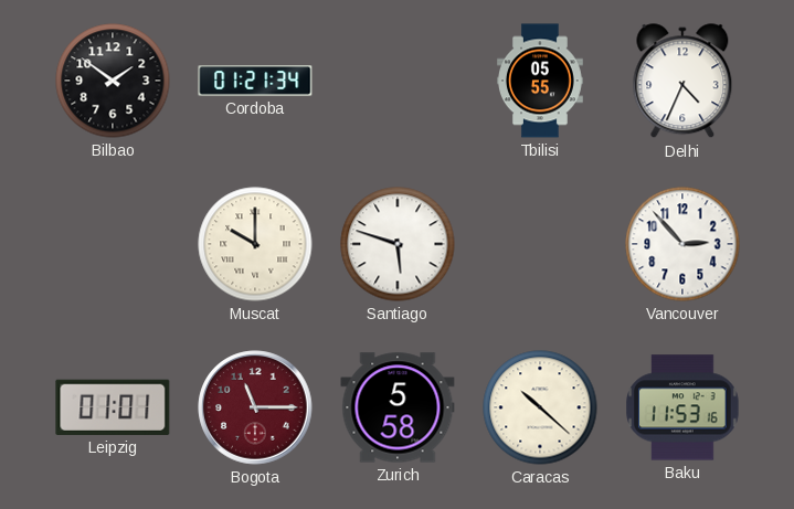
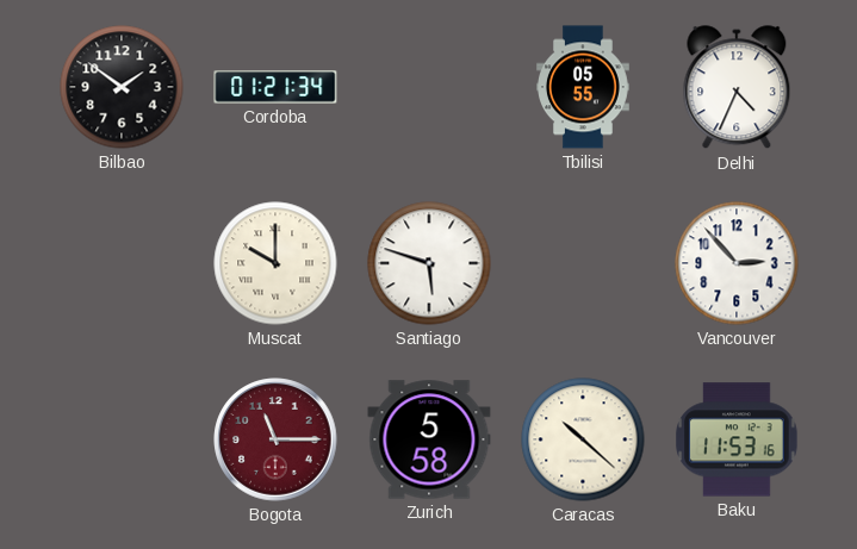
Leipzig: 01:01 -> none
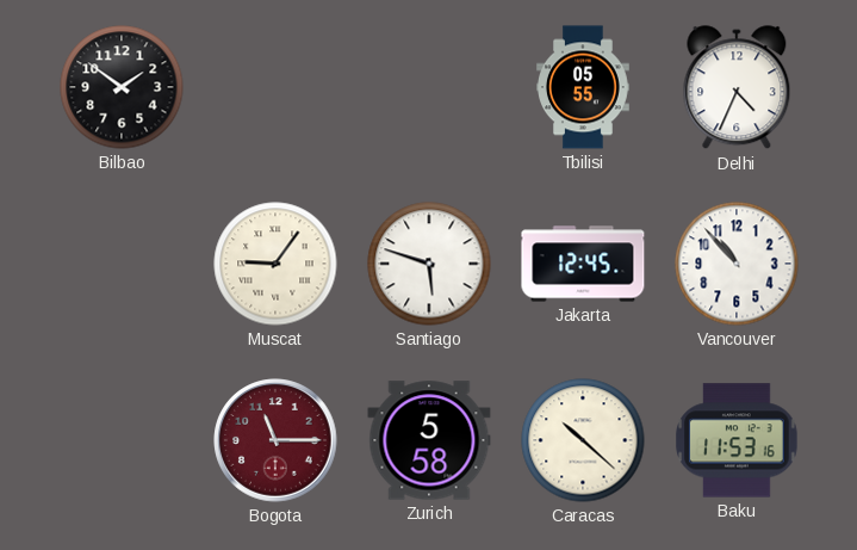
Cordoba: 01:21 -> none
Muscat: 10:00 -> 9:06
Jakarta: none -> 12:45
Vancouver: 2:53 -> 10:53
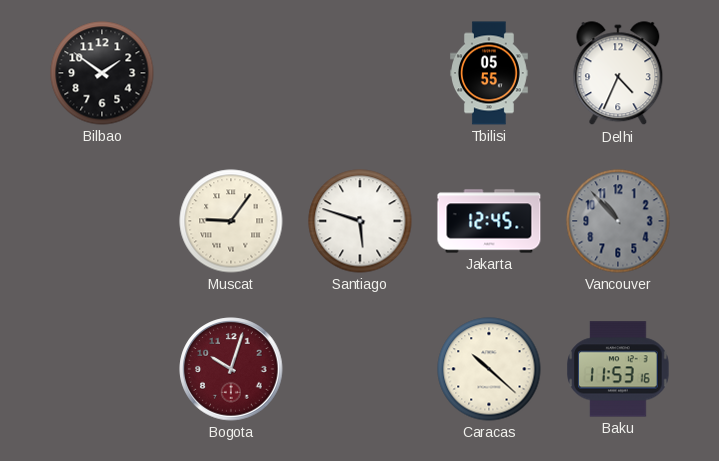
Vancouver dial: white -> grey
Bogota: 11:15 -> 10:03
Zurich: 5:58 -> none
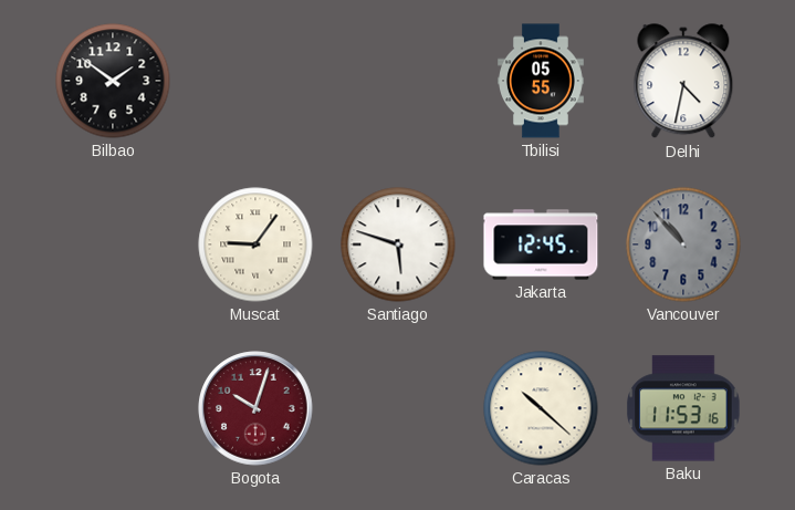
Delhi: 4:34 -> 4:32
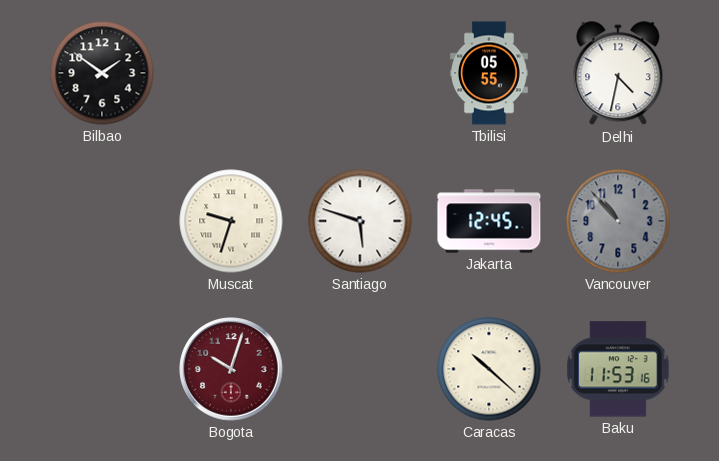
Muscat: 9:06 -> 9:33
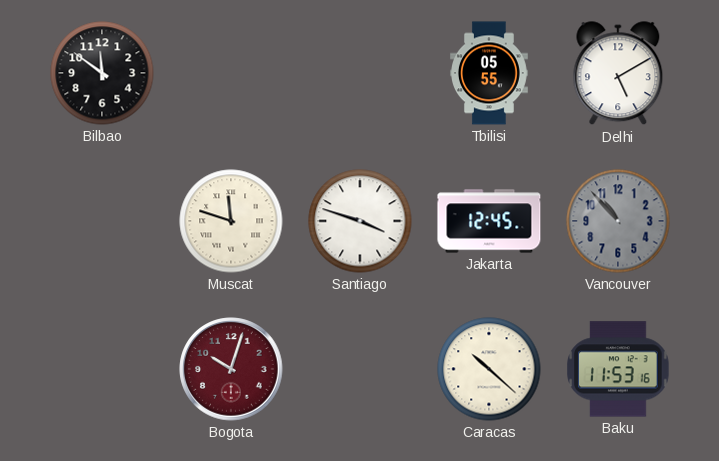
Bilbao: 1:51 -> 11:51
Delhi: 4:32 -> 5:10
Muscat: 9:33 -> 11:48
Santiago: 5:48 -> 3:48
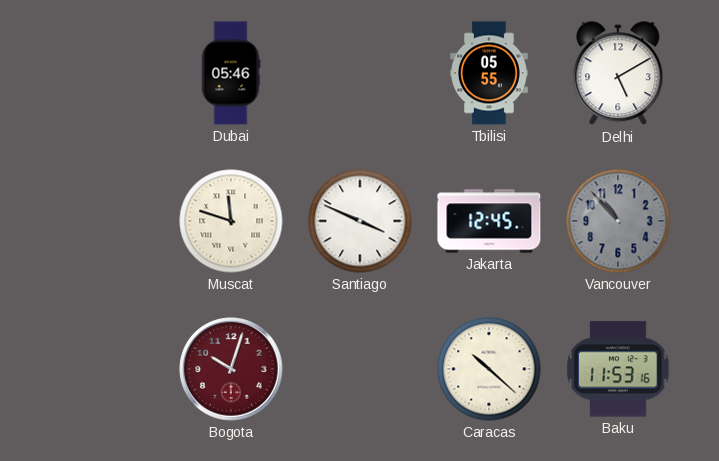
Bilbao: 11:51 -> none
Dubai: none -> 05:46
Santiago: 3:48 -> 3:49
